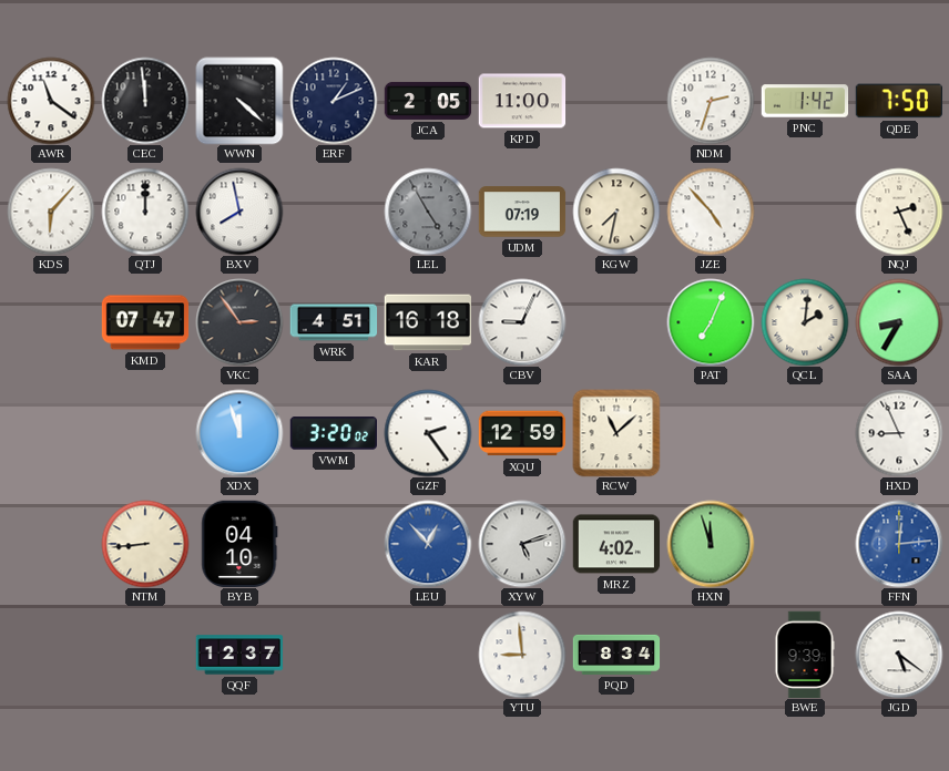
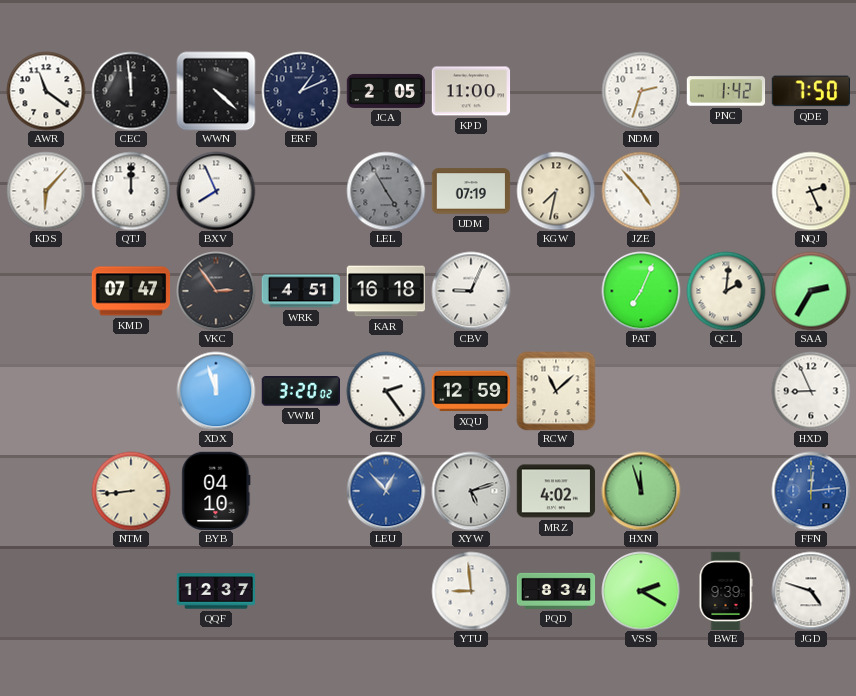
BXV: 7:58 -> 7:56
SAA: 8:35 -> 2:35
VSS: none -> 2:20
JGD: 5:21 -> 4:48
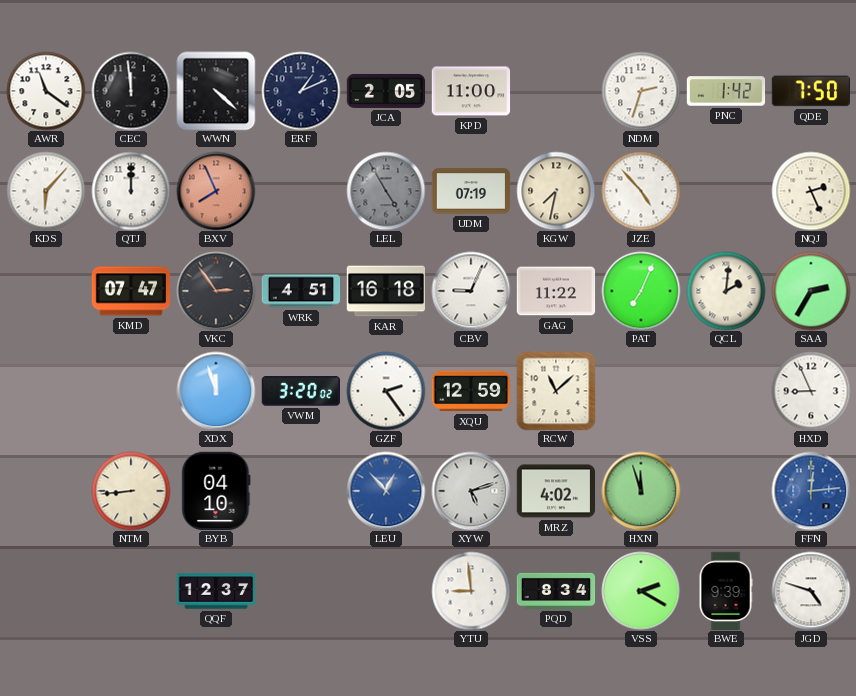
BXV dial: white -> salmon
GAG: none -> 11:22
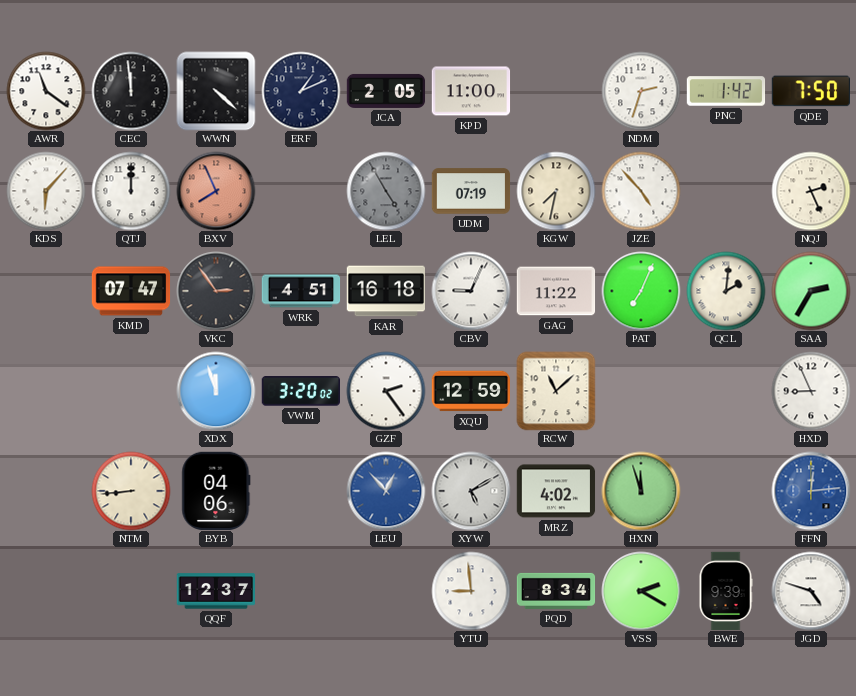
BYB: 04:10 -> 04:06
XYW: 5:12 -> 5:10
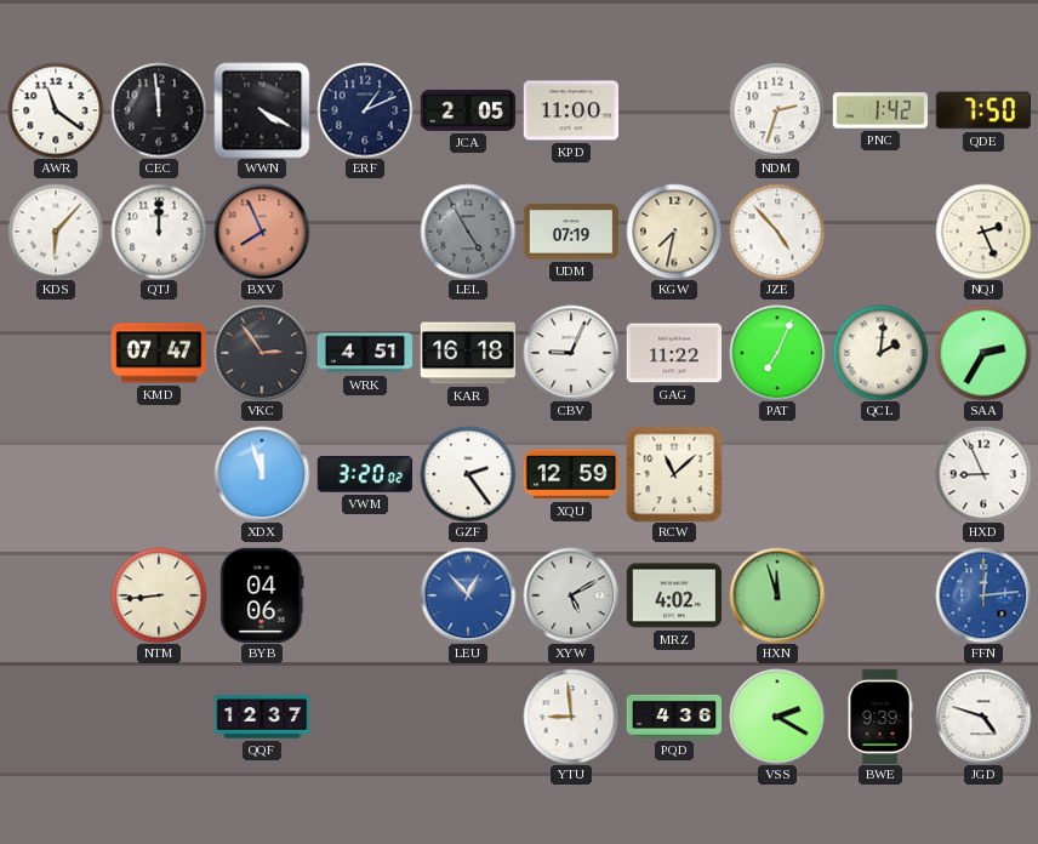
WWN: 4:22 -> 4:20
PQD: 8:34 -> 4:36
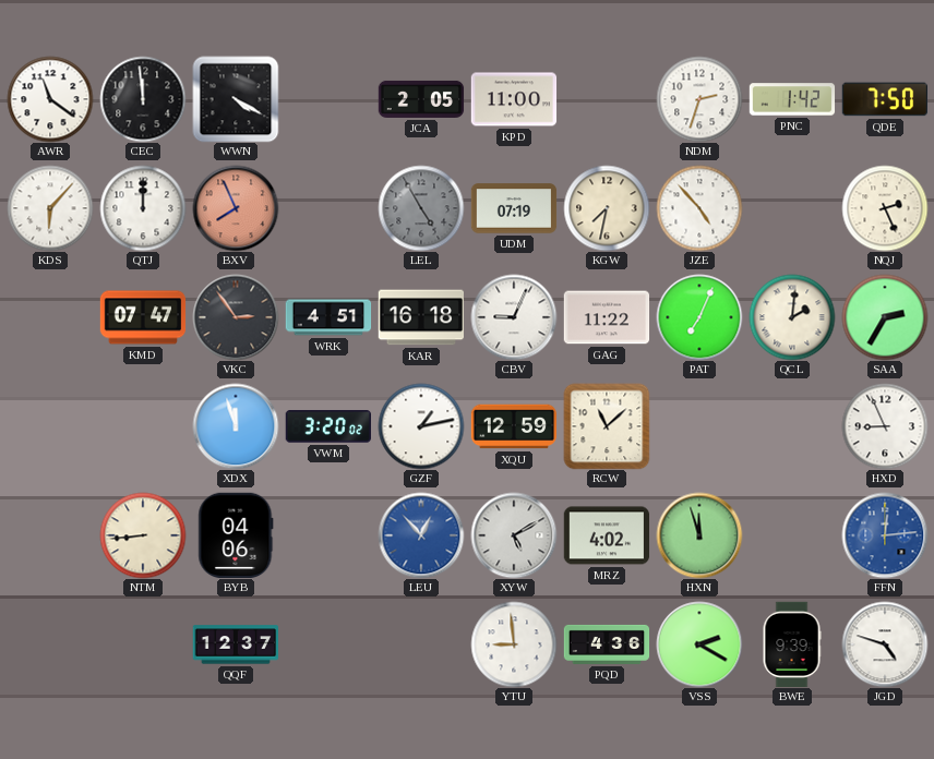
ERF: 1:11 -> none
GZF: 2:24 -> 1:13
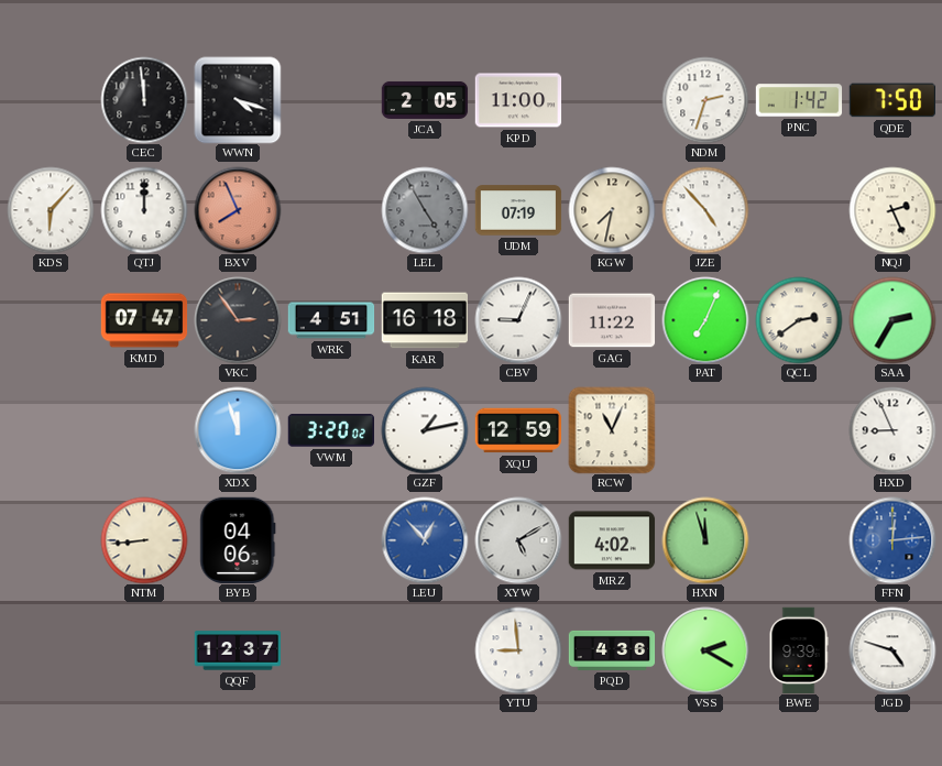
AWR: 11:21 -> none
WWN: 4:20 -> 4:18
QCL: 2:01 -> 2:39
RCW: 11:08 -> 11:04
